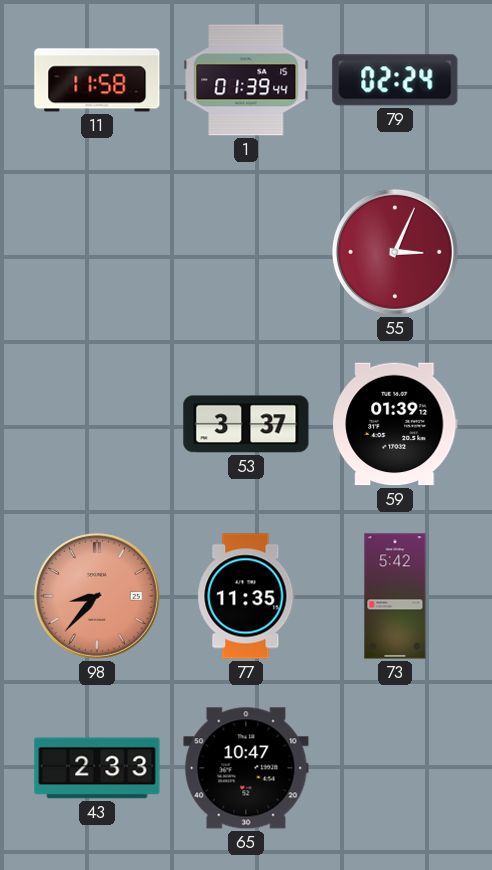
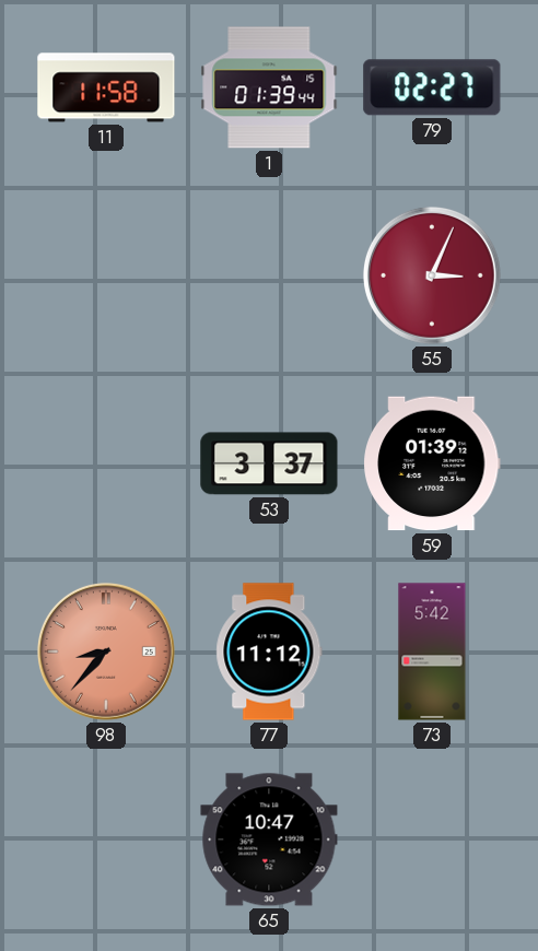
79: 02:24 -> 02:27
77: 11:35 -> 11:12
43: 2:33 -> none
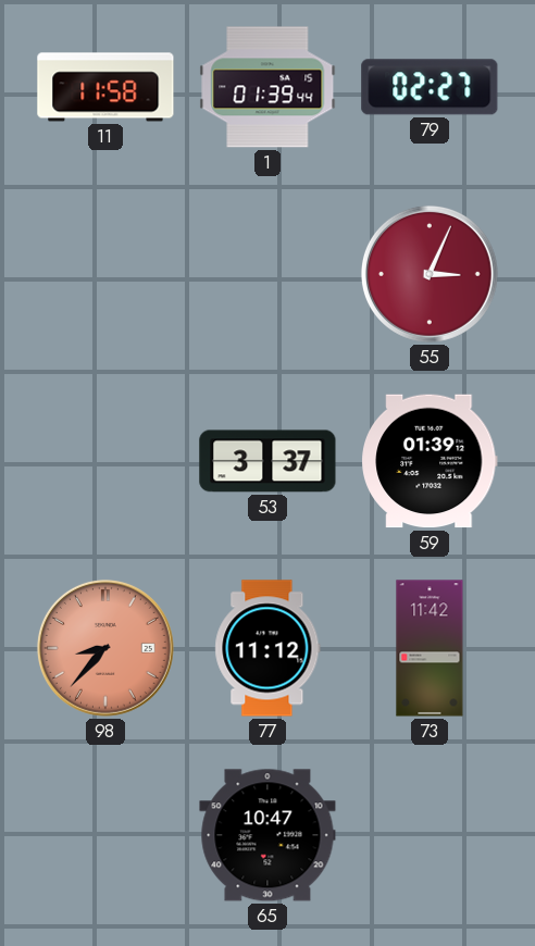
73: 5:42 -> 11:42
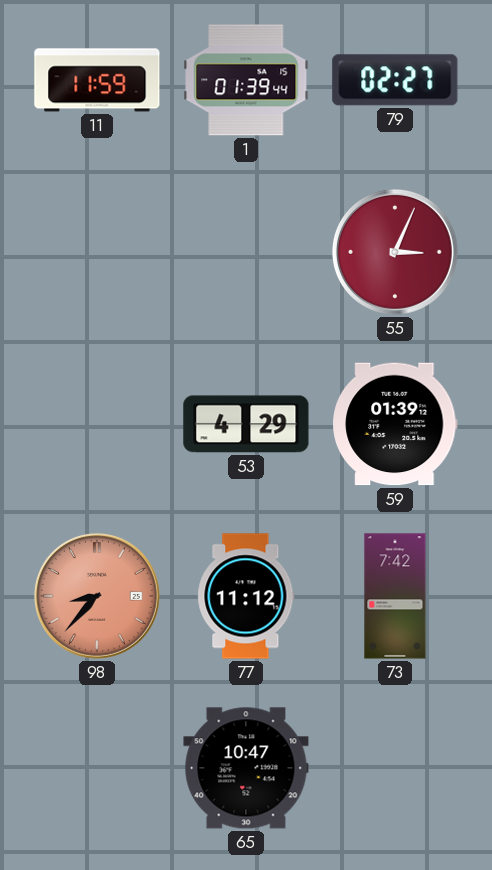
11: 11:58 -> 11:59
53: 3:37 -> 4:29
73: 11:42 -> 7:42
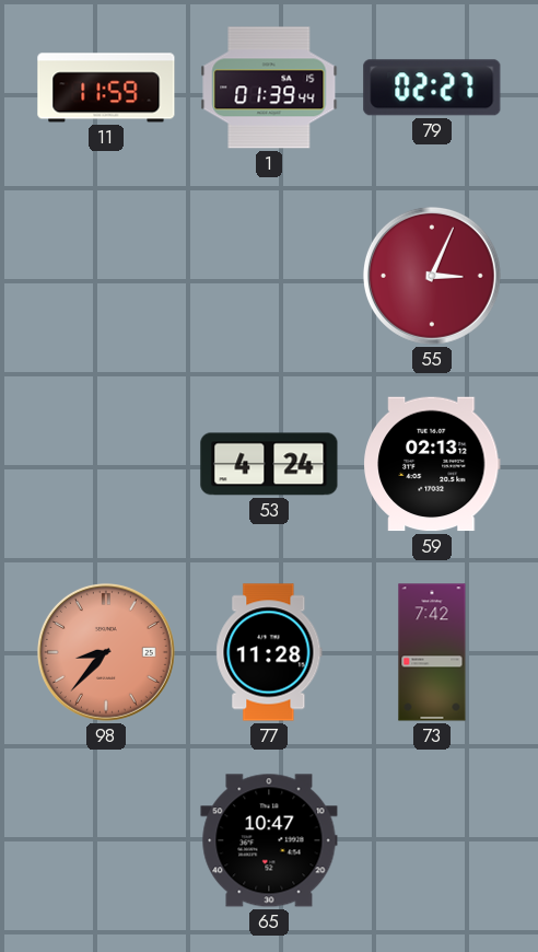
53: 4:29 -> 4:24
59: 01:39 -> 02:13
77: 11:12 -> 11:28
